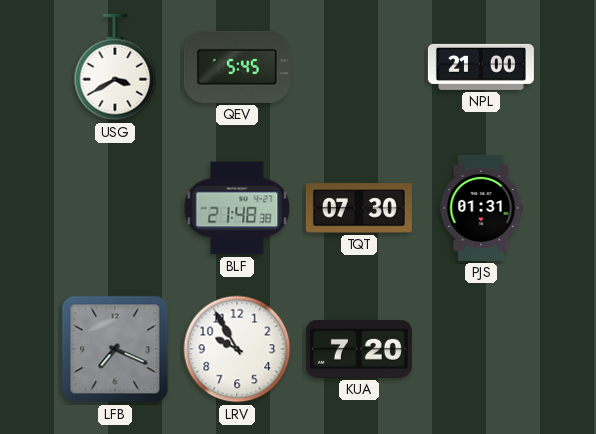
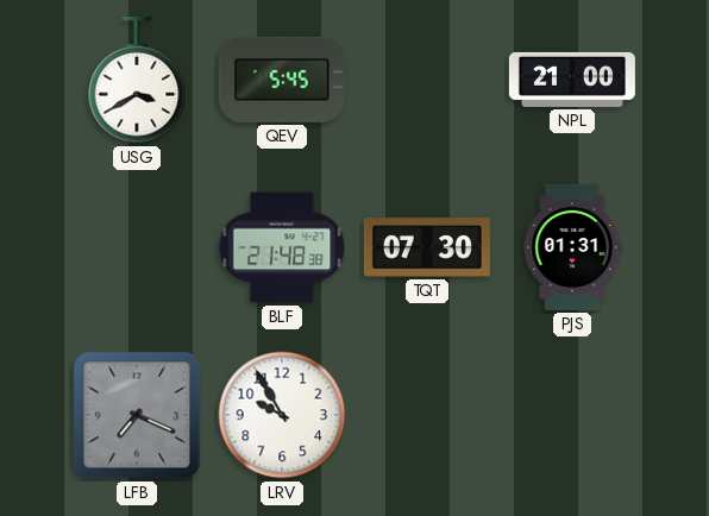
KUA: 7:20 -> none
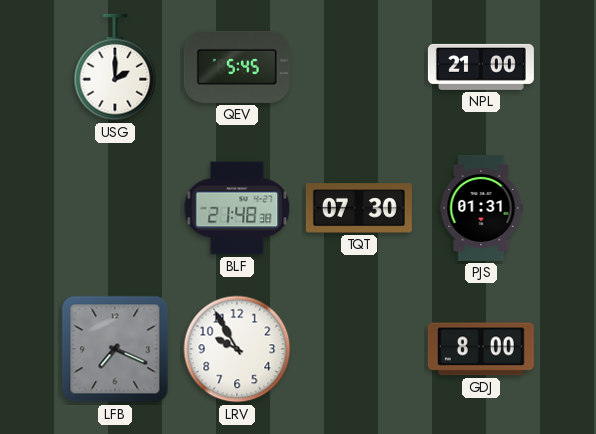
USG: 3:40 -> 2:00
GDJ: none -> 8:00
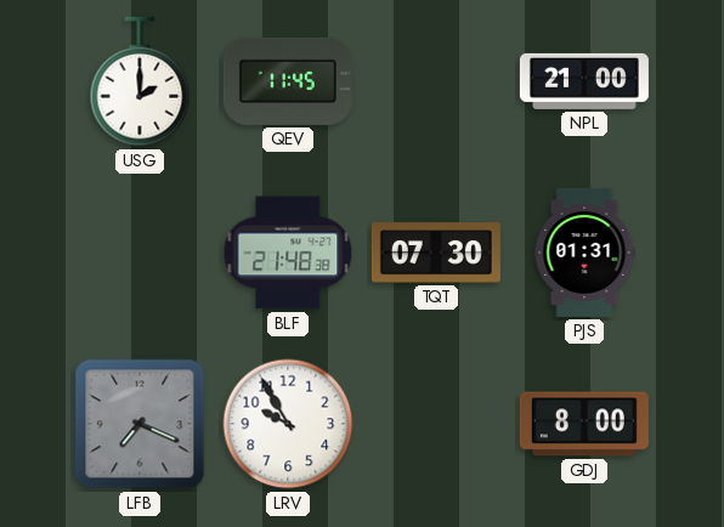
QEV: 5:45 -> 11:45
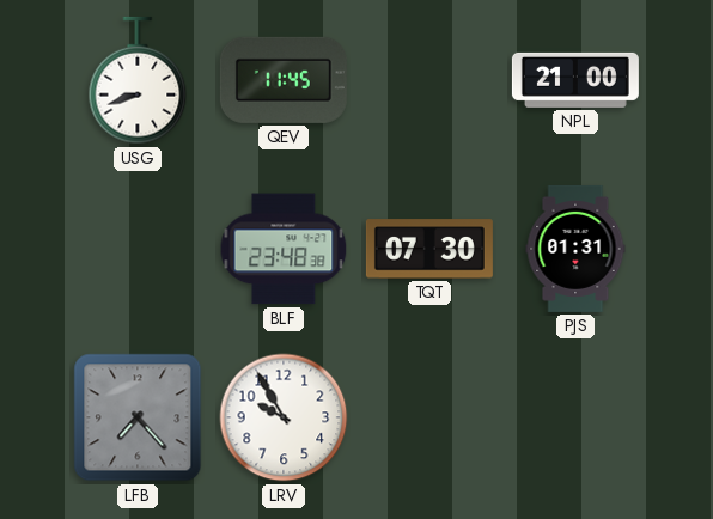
USG: 2:00 -> 8:42
BLF: 21:48 -> 23:48
LFB: 7:19 -> 7:23
GDJ: 8:00 -> none
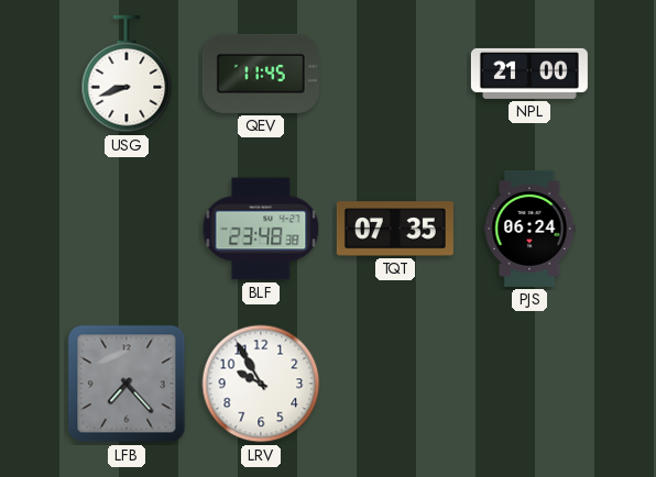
TQT: 07:30 -> 07:35
PJS: 01:31 -> 06:24
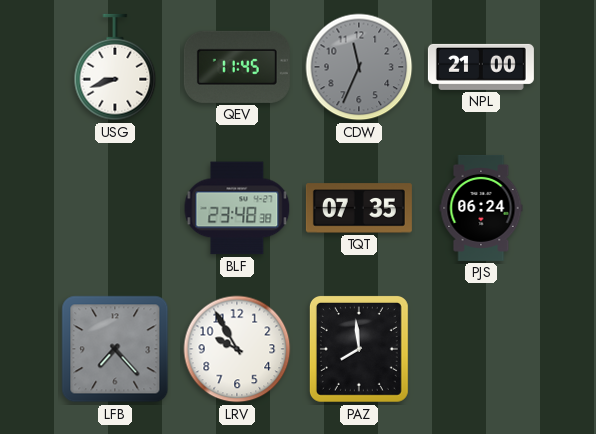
CDW: none -> 11:34
PAZ: none -> 7:59
